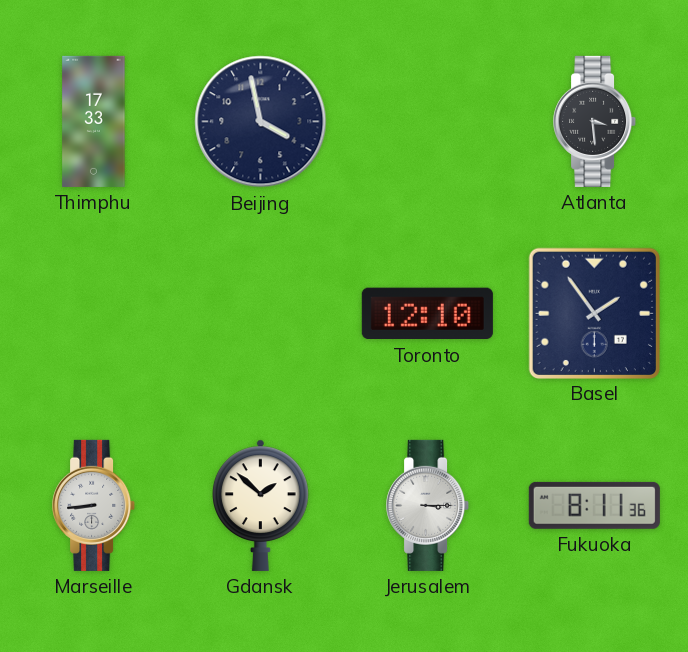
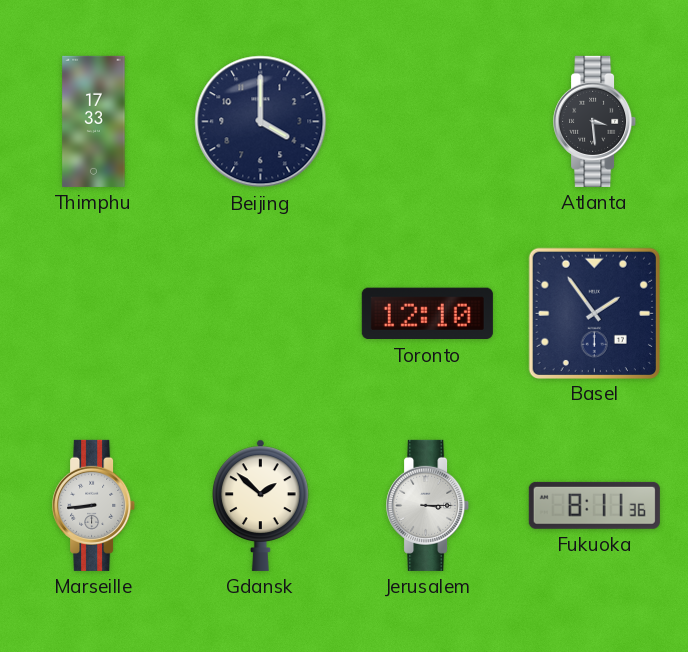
Beijing: 3:58 -> 4:00
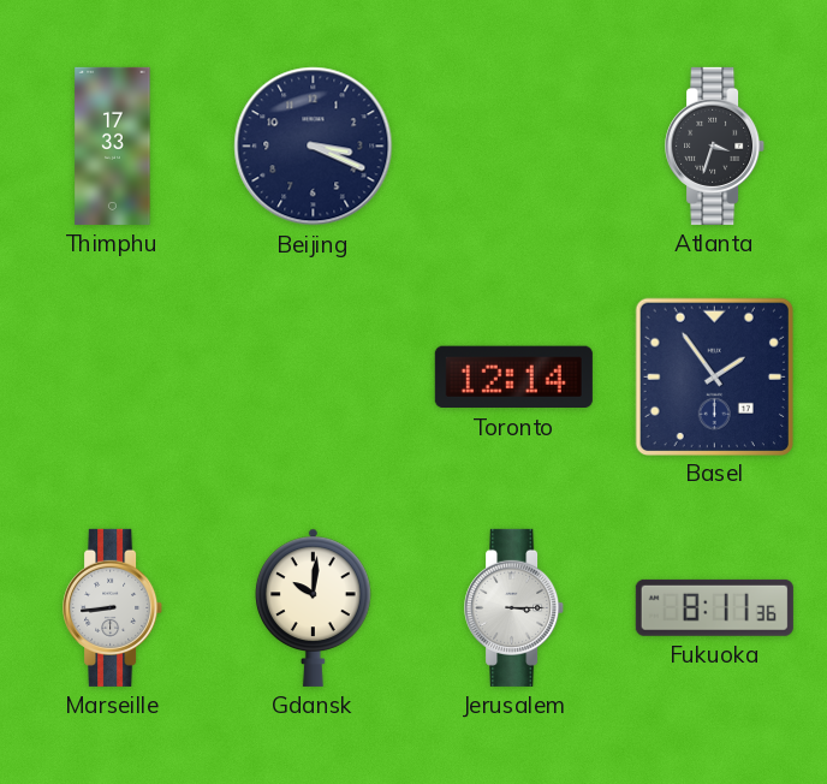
Beijing: 4:00 -> 3:19
Atlanta: 3:29 -> 3:33
Toronto: 12:10 -> 12:14
Gdansk: 1:52 -> 10:01
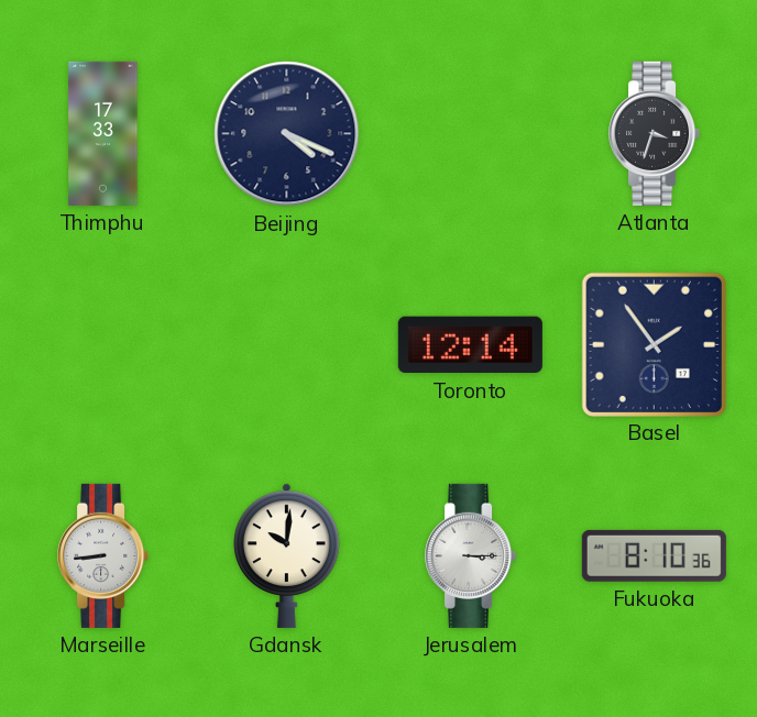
Beijing: 3:19 -> 4:19
Fukuoka: 8:11 -> 8:10
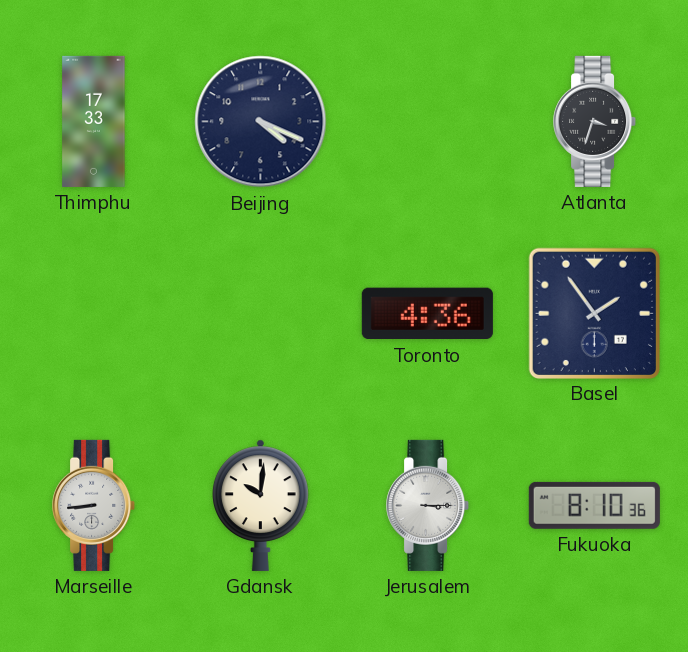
Toronto: 12:14 -> 4:36
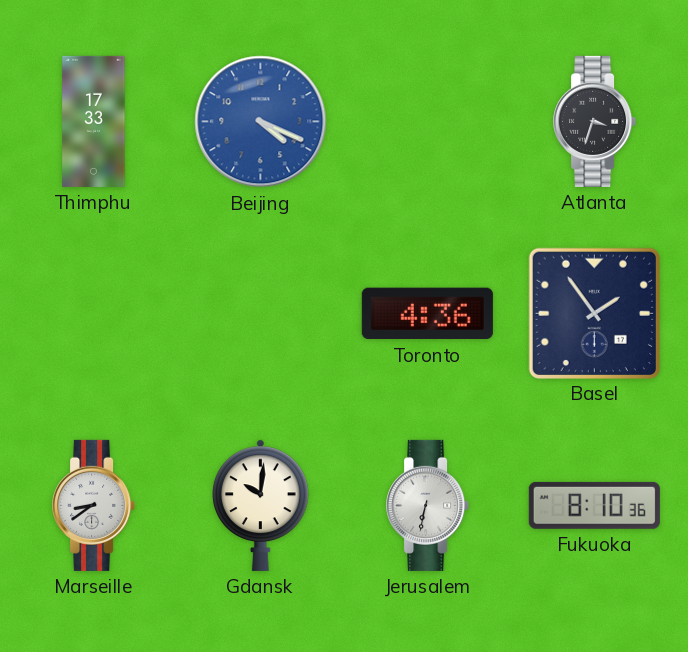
Beijing dial: navy -> blue
Marseille: 8:44 -> 8:39
Jerusalem: 3:15 -> 6:32
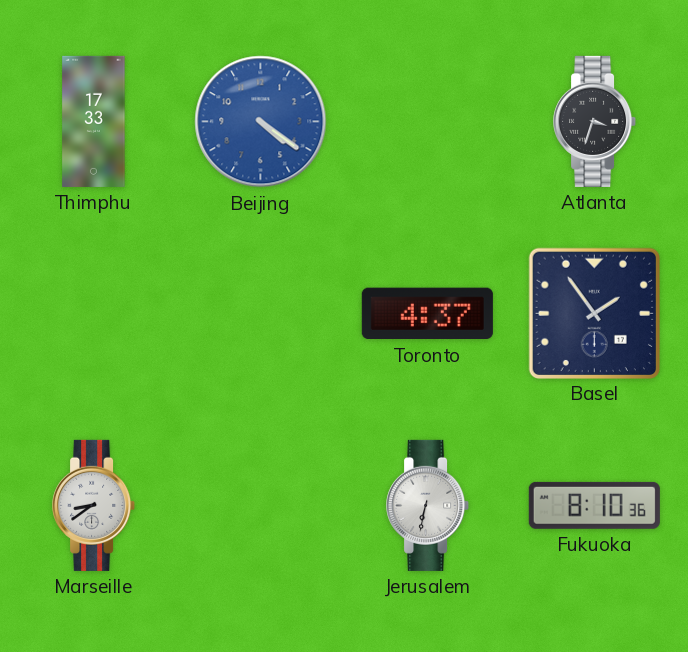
Beijing: 4:19 -> 4:21
Toronto: 4:36 -> 4:37
Gdansk: 10:01 -> none
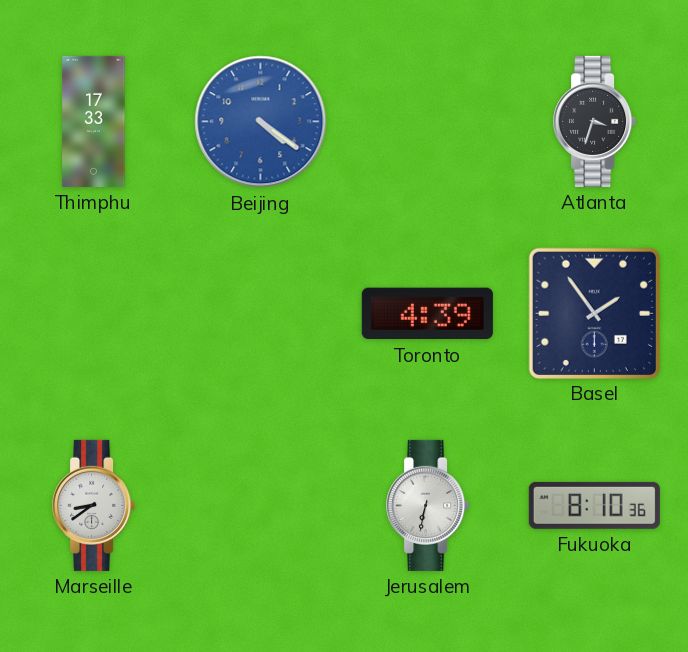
Toronto: 4:37 -> 4:39
